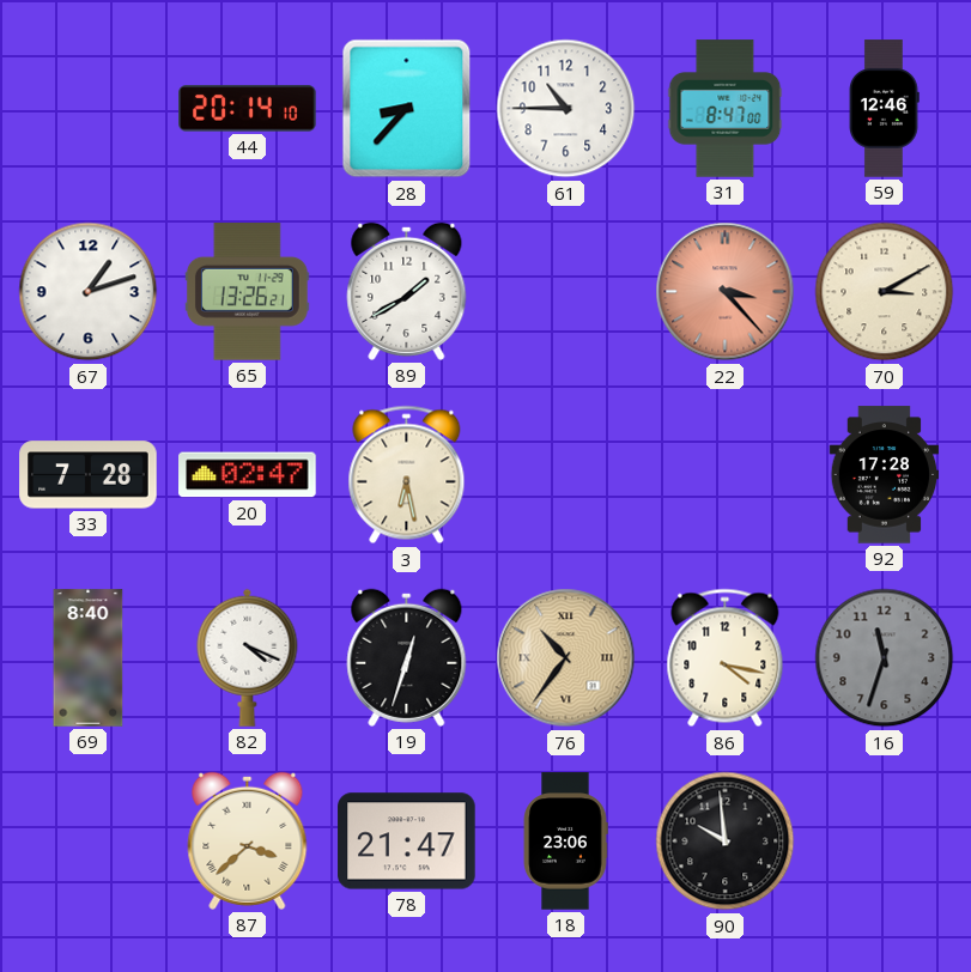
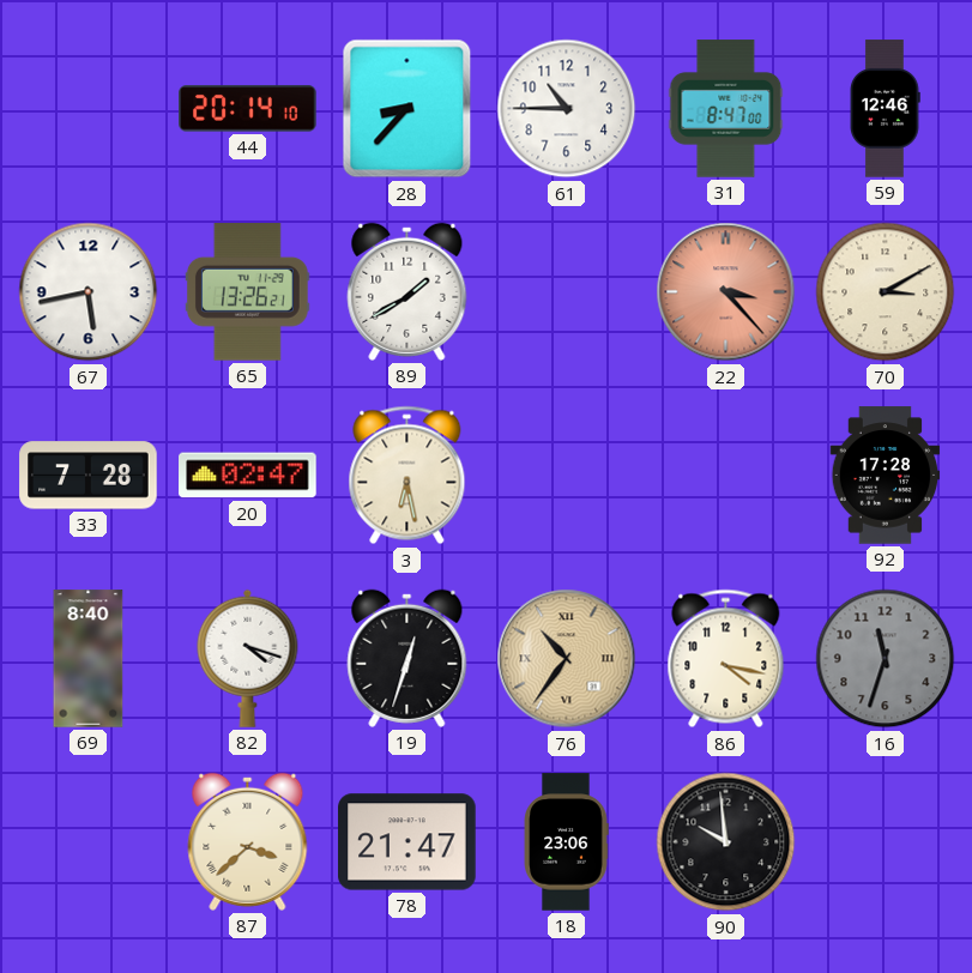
67: 1:12 -> 5:43
82: 4:19 -> 4:18
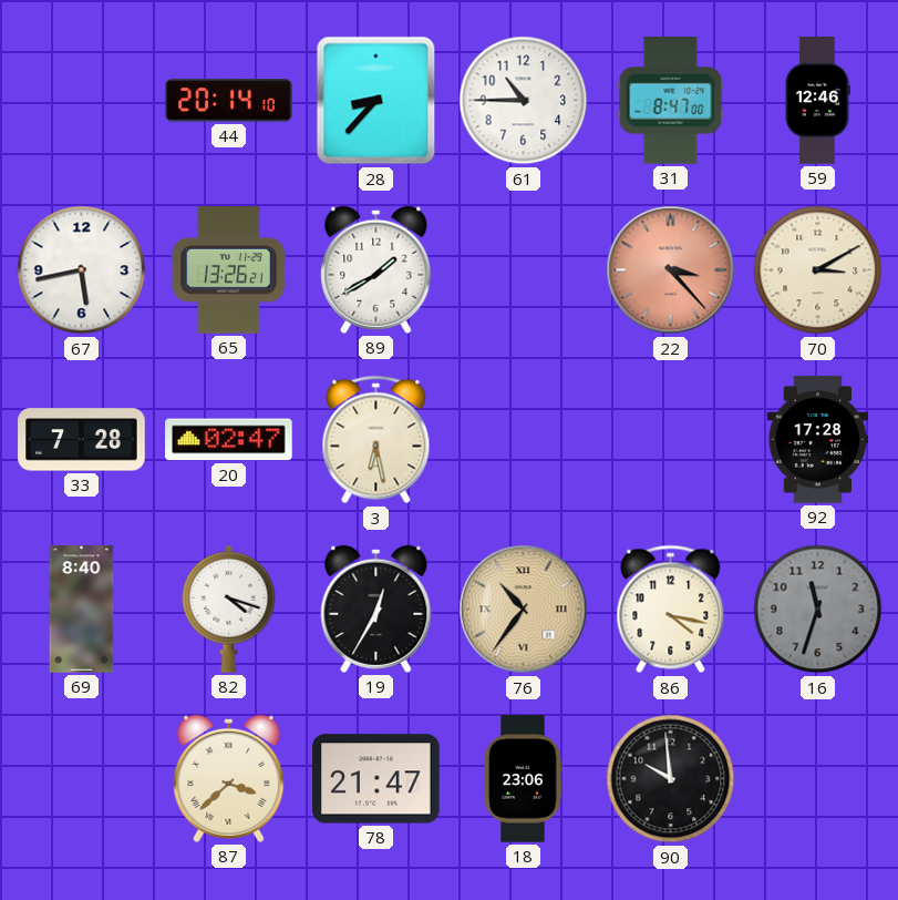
19: 12:33 -> 12:35
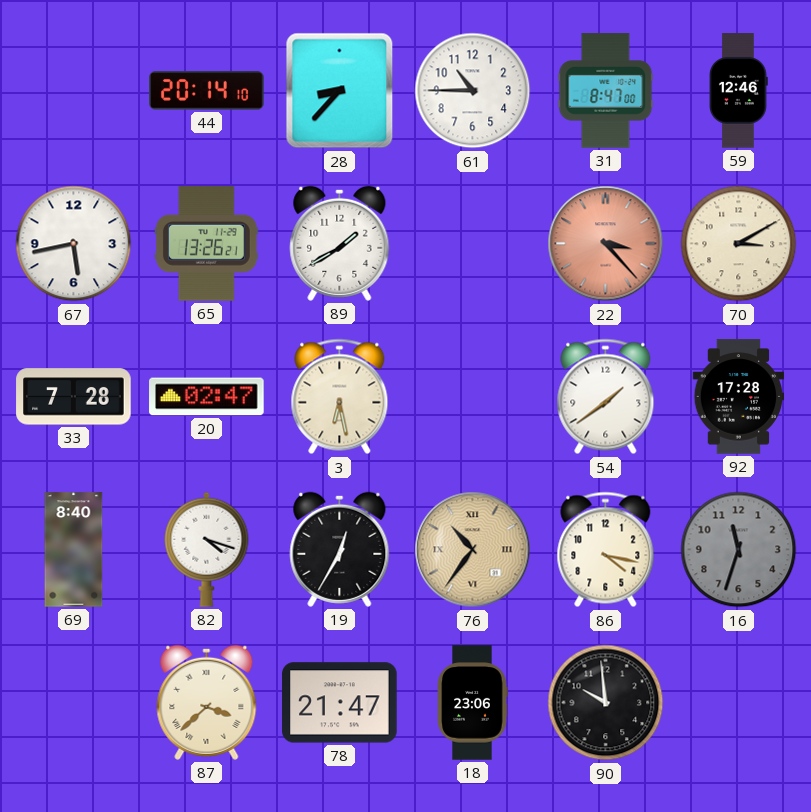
54: none -> 1:39
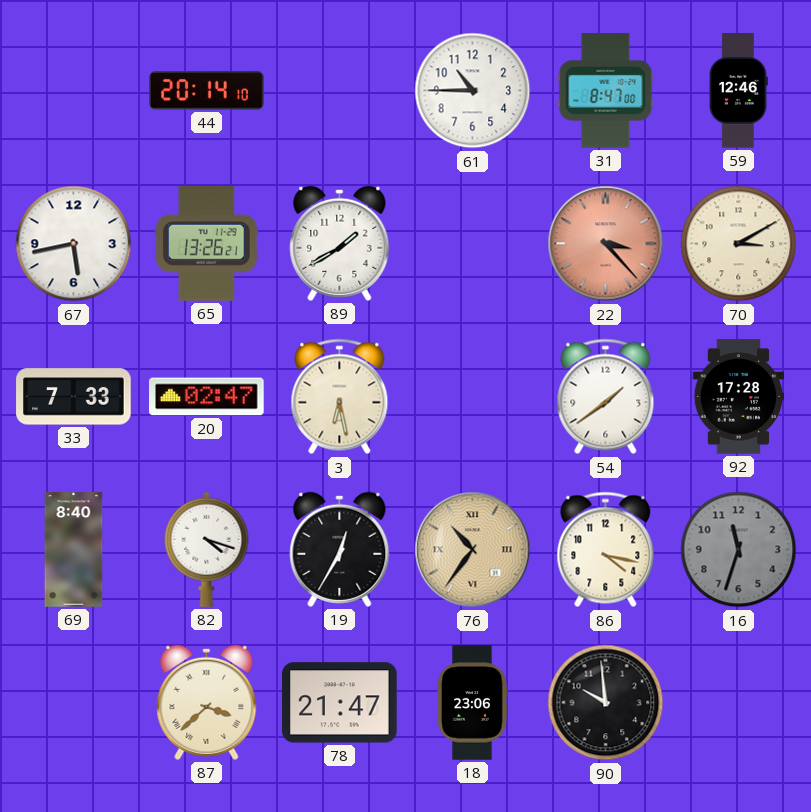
28: 8:37 -> none
33: 7:28 -> 7:33
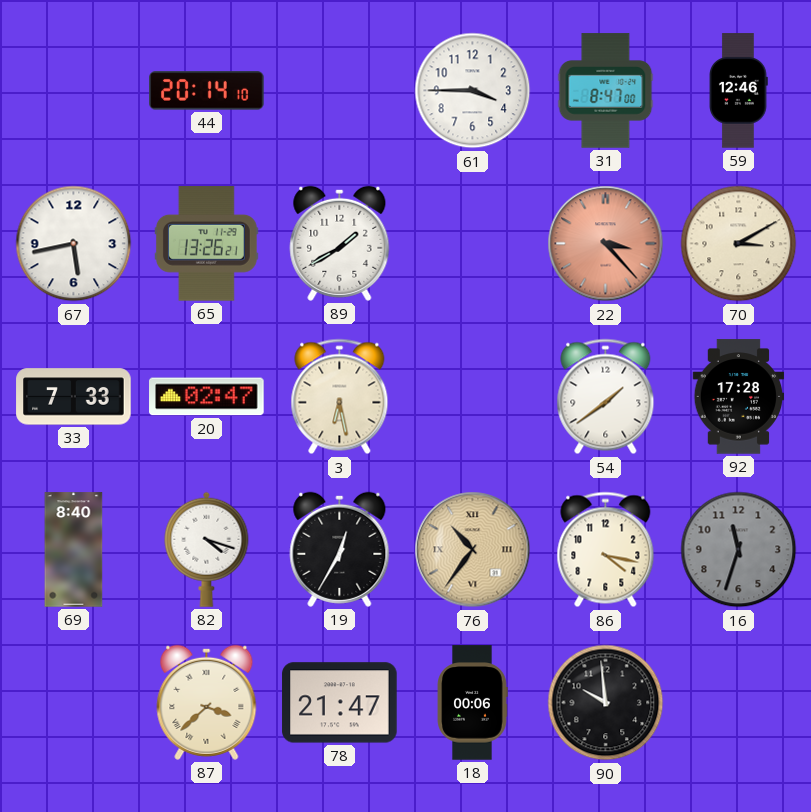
61: 10:45 -> 3:45
18: 23:06 -> 00:06
